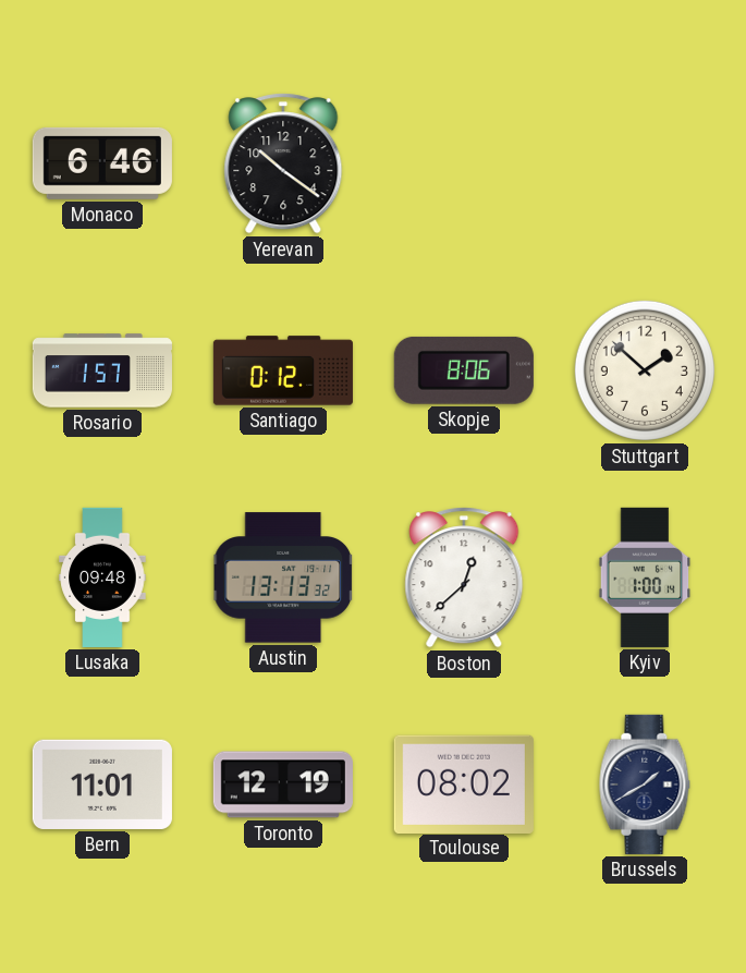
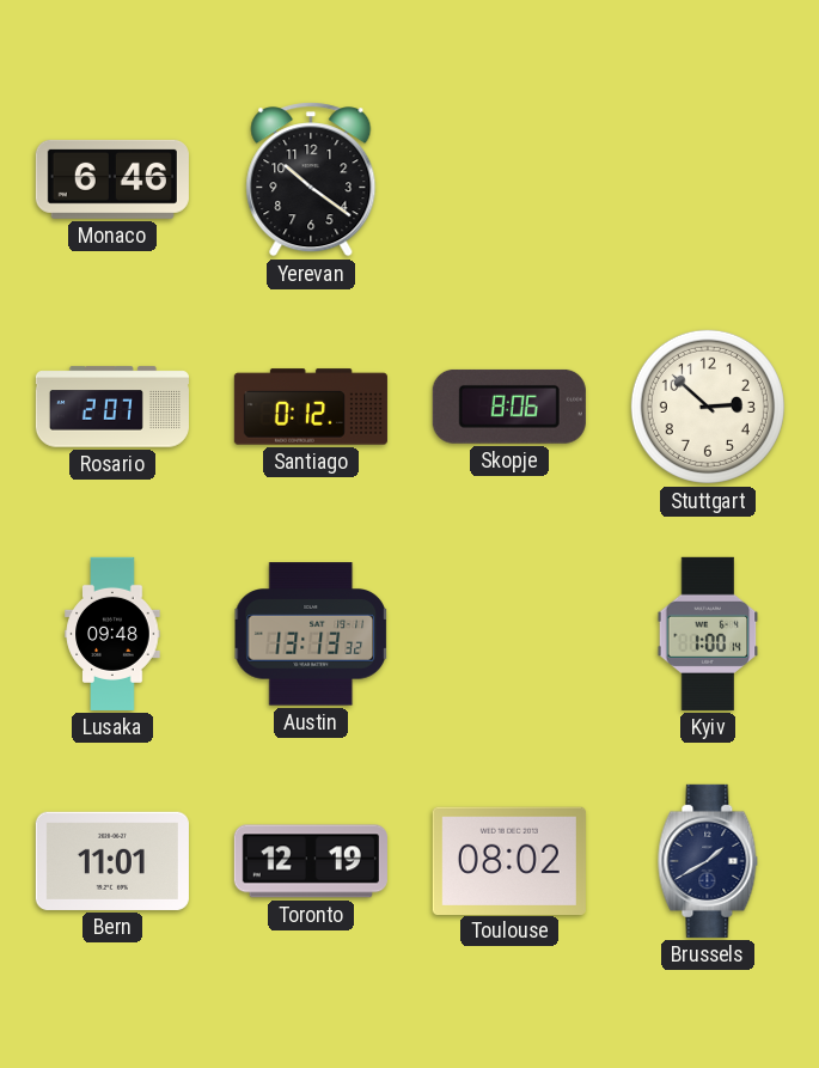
Rosario: 1:57 -> 2:07
Stuttgart: 1:52 -> 2:52
Boston: 12:38 -> none
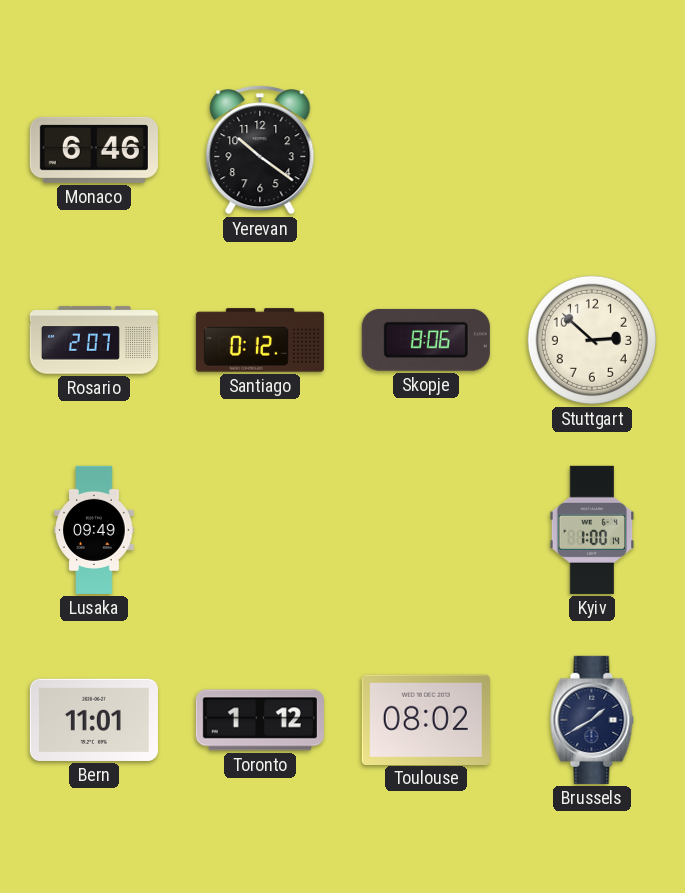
Lusaka: 09:48 -> 09:49
Austin: 13:13 -> none
Toronto: 12:19 -> 1:12
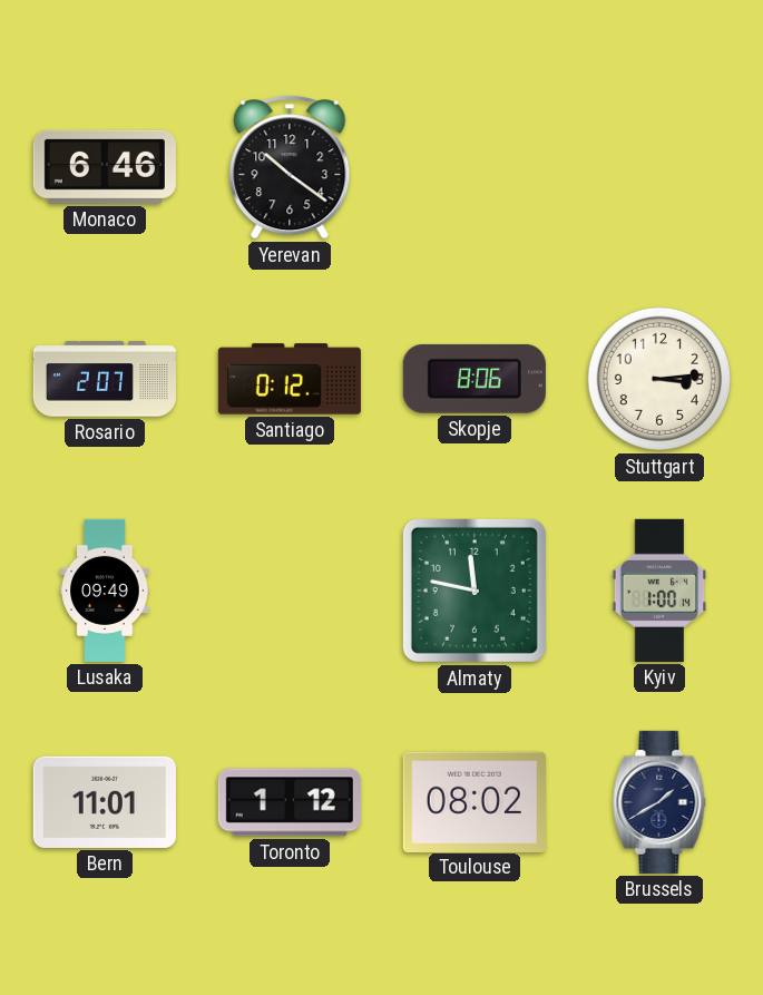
Stuttgart: 2:52 -> 3:14
Almaty: none -> 11:47
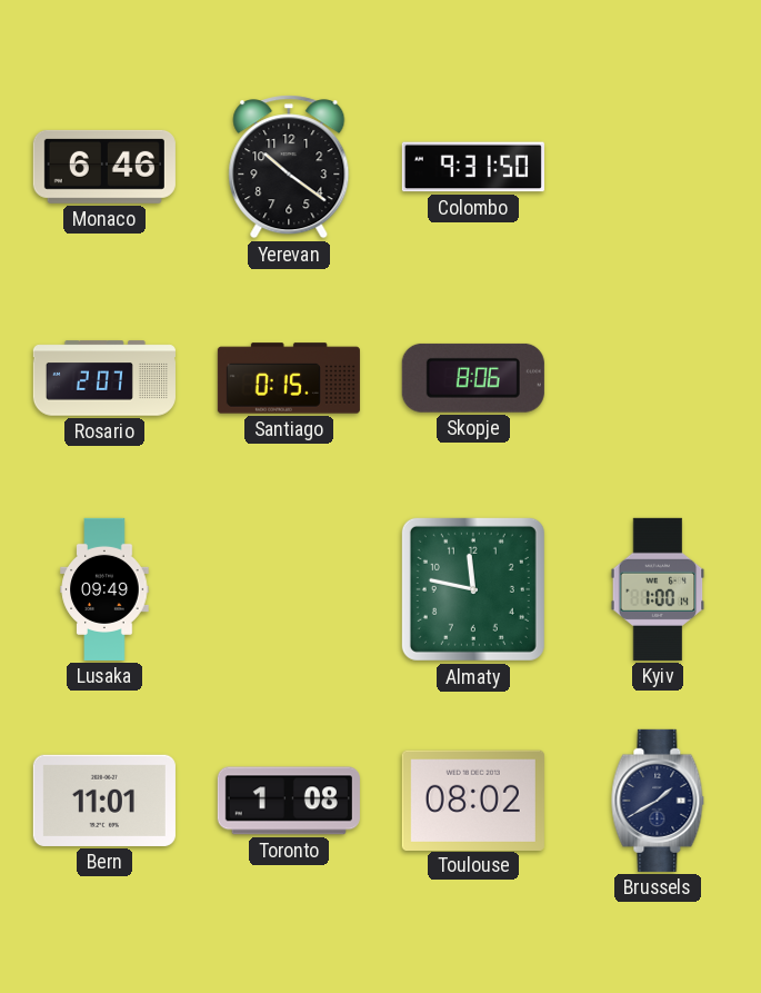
Colombo: none -> 9:31
Santiago: 0:12 -> 0:15
Stuttgart: 3:14 -> none
Toronto: 1:12 -> 1:08
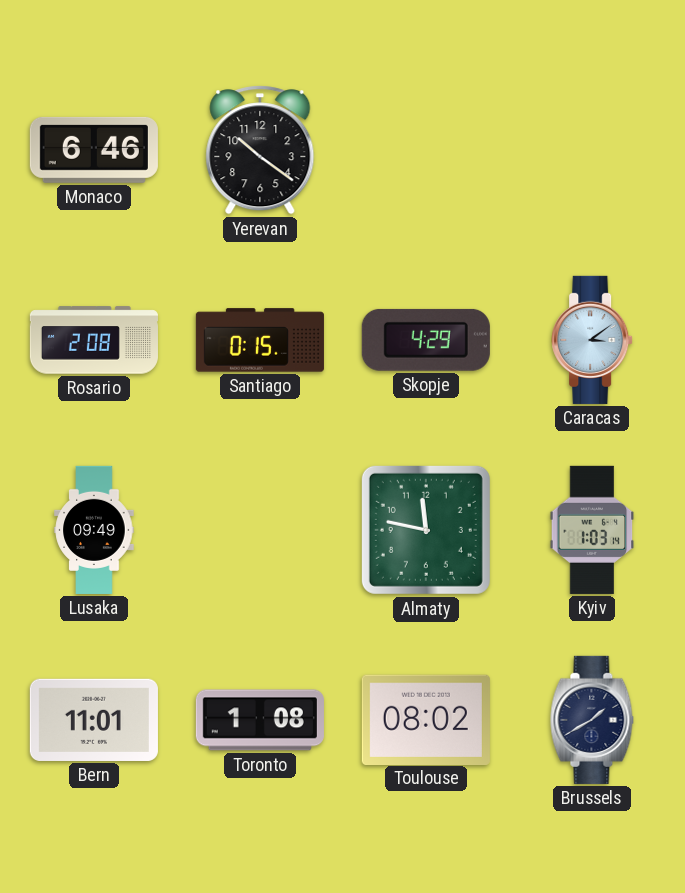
Colombo: 9:31 -> none
Rosario: 2:07 -> 2:08
Skopje: 8:06 -> 4:29
Caracas: none -> 3:09
Kyiv: 1:00 -> 1:03
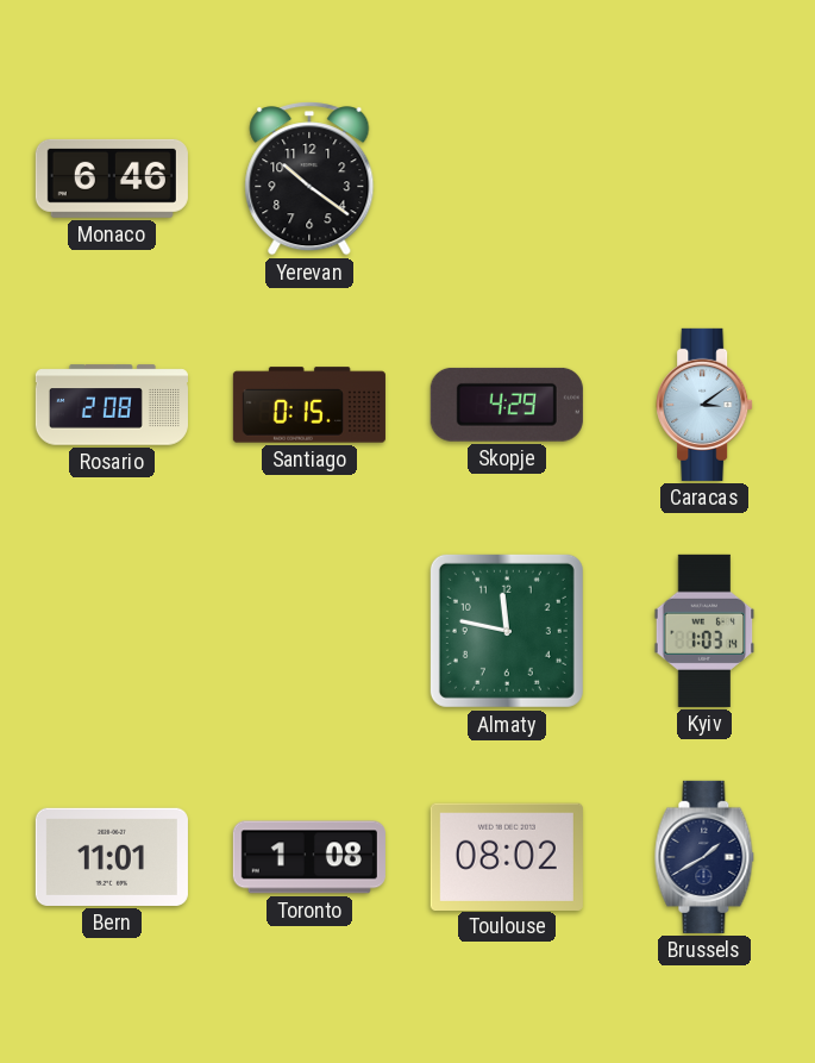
Lusaka: 09:49 -> none
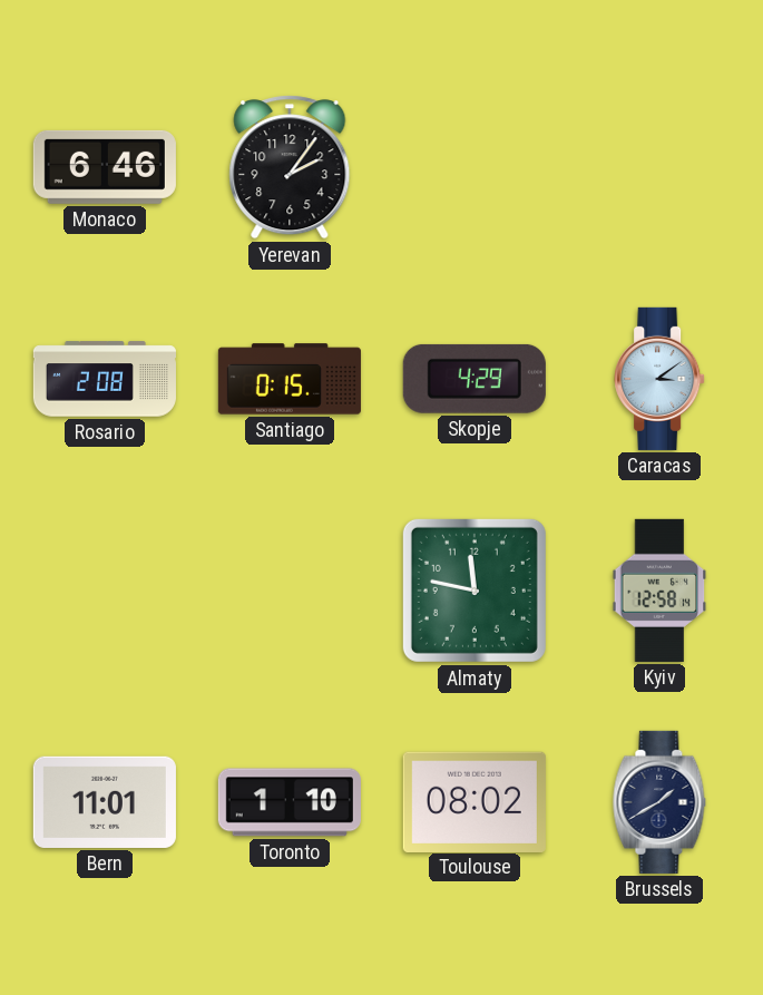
Yerevan: 10:21 -> 2:06
Kyiv: 1:03 -> 12:58
Toronto: 1:08 -> 1:10
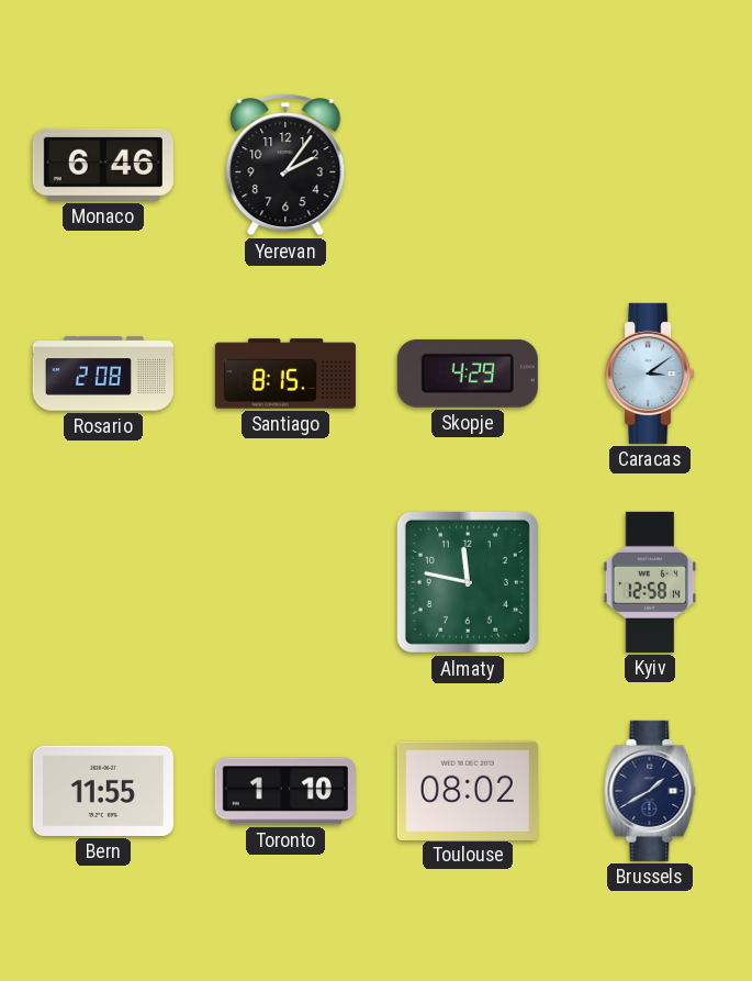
Santiago: 0:15 -> 8:15
Bern: 11:01 -> 11:55
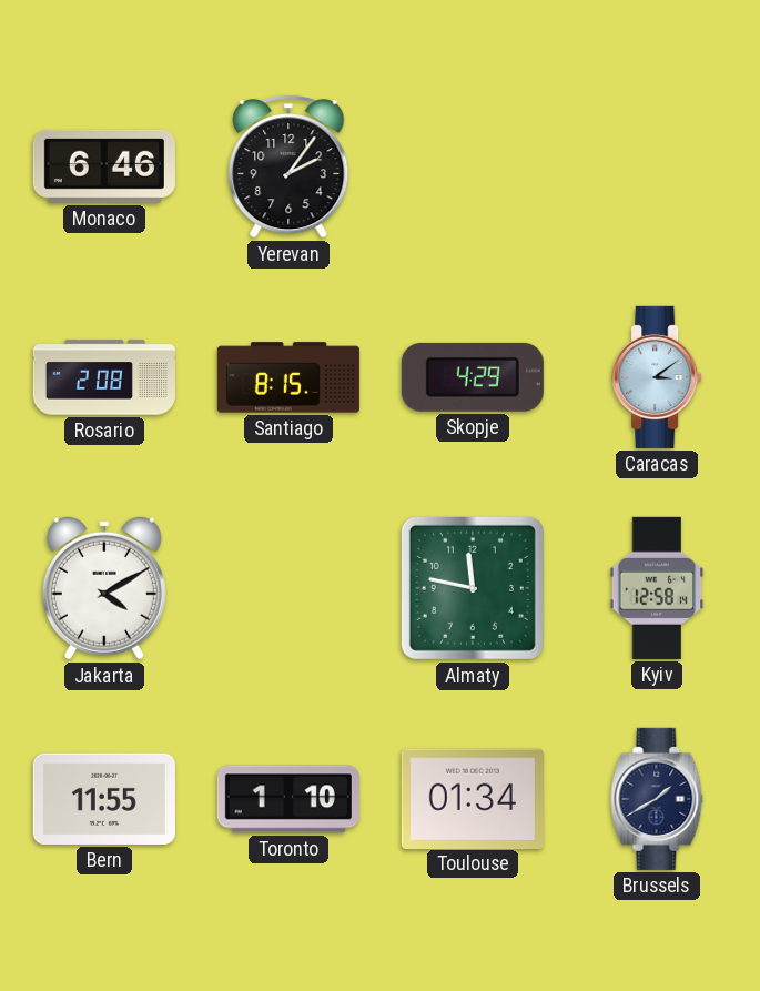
Jakarta: none -> 4:10
Toulouse: 08:02 -> 01:34
